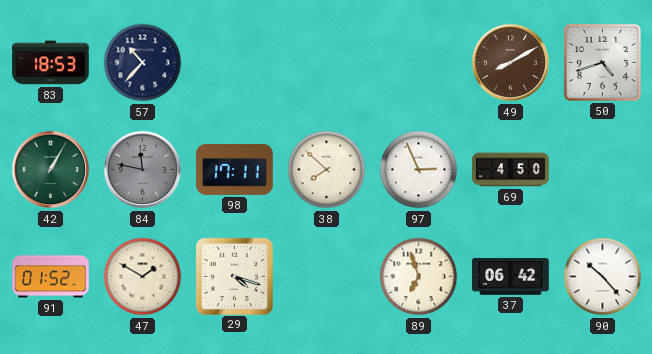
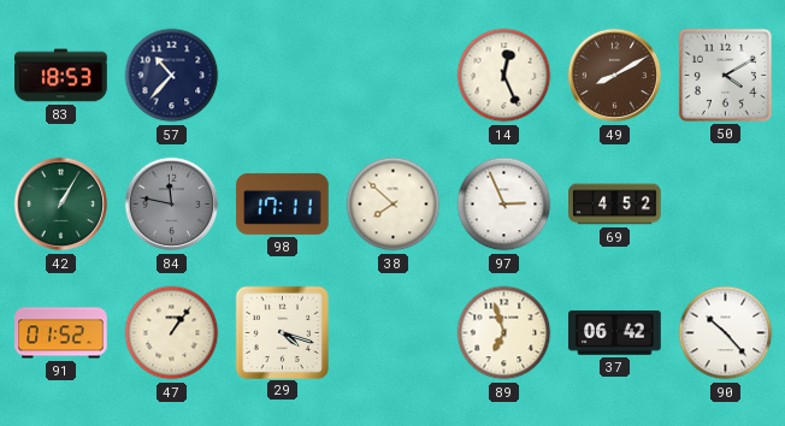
14: none -> 12:26
50: 4:42 -> 4:10
69: 4:50 -> 4:52
47: 1:50 -> 1:06
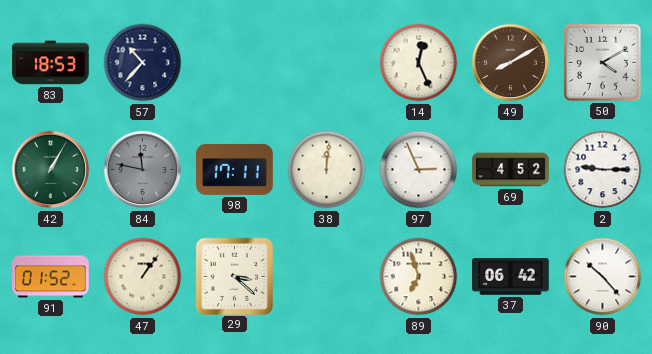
38: 7:52 -> 12:01
2: none -> 9:15
29: 4:18 -> 3:22
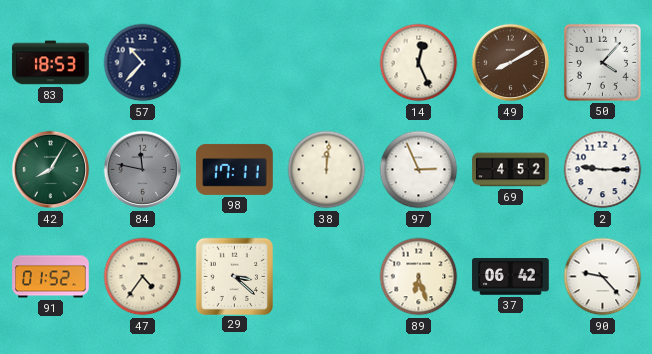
50: 4:10 -> 4:07
42: 1:05 -> 8:05
47: 1:06 -> 4:36
89: 6:57 -> 6:27
90: 10:23 -> 9:23
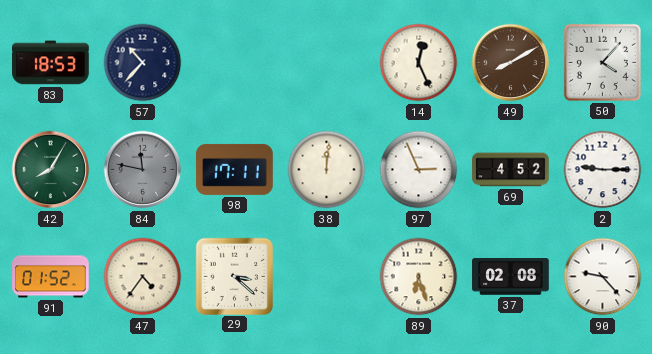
37: 06:42 -> 02:08
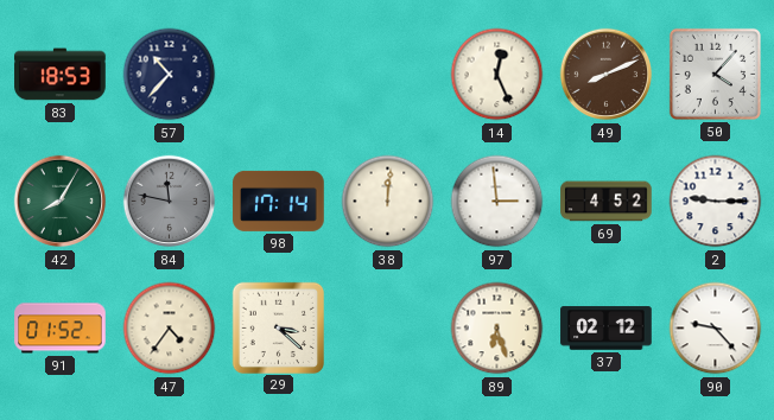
49: 8:10 -> 8:11
98: 17:11 -> 17:14
97: 2:56 -> 2:59
37: 02:08 -> 02:12
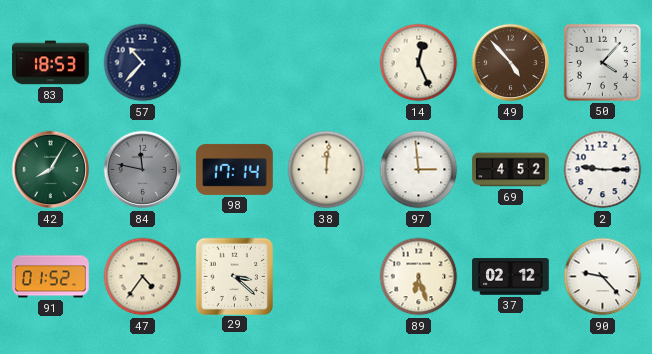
49: 8:11 -> 4:53
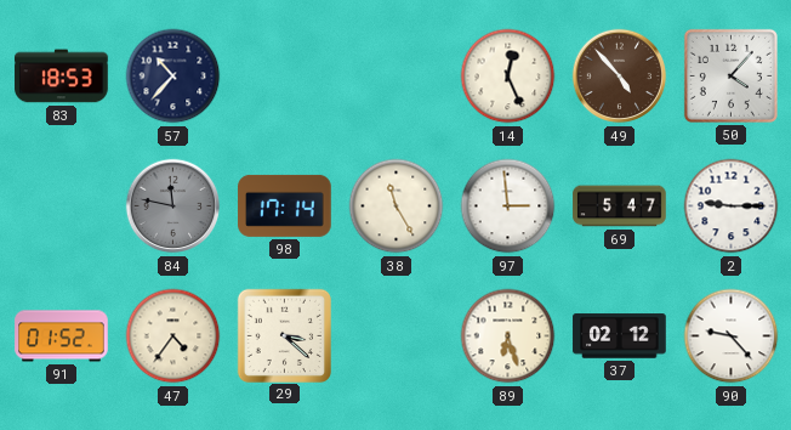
42: 8:05 -> none
38: 12:01 -> 11:25
69: 4:52 -> 5:47
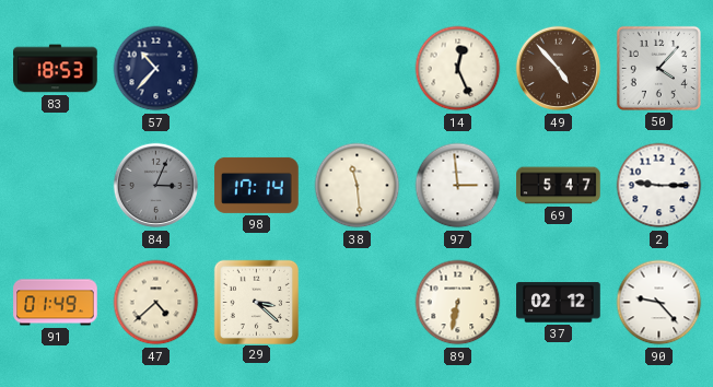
84: 11:47 -> 3:04
38: 11:25 -> 11:29
91: 01:52 -> 01:49
47: 4:36 -> 4:38
89: 6:27 -> 6:32
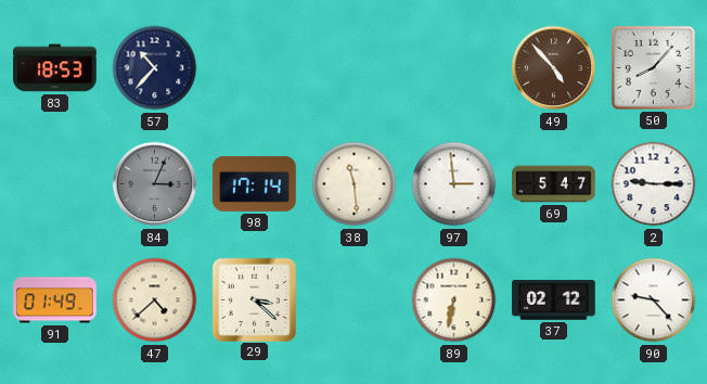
14: 12:26 -> none
50: 4:07 -> 8:07
